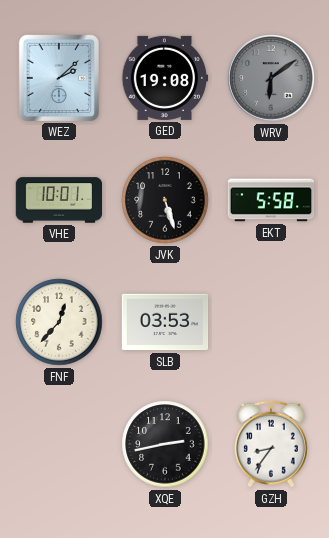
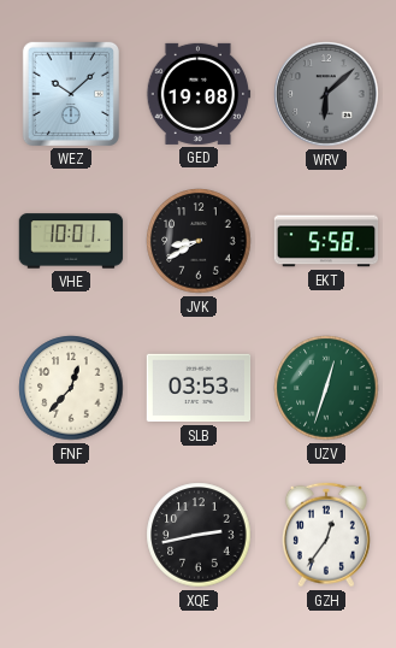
WEZ: 2:08 -> 10:08
WRV: 6:09 -> 6:08
JVK: 5:27 -> 8:40
UZV: none -> 12:33
GZH: 8:36 -> 12:36
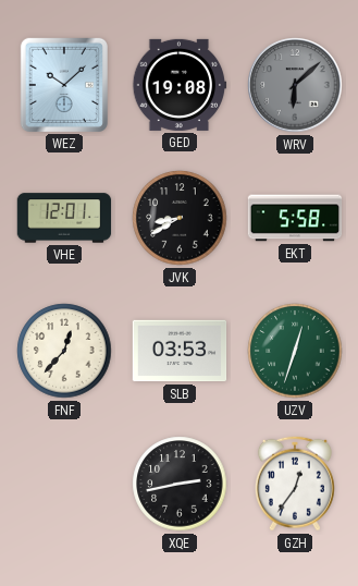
VHE: 10:01 -> 12:01
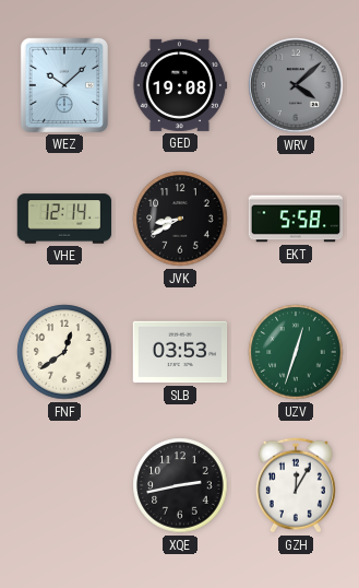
WRV: 6:08 -> 4:08
VHE: 12:01 -> 12:14
FNF: 12:37 -> 12:39
GZH: 12:36 -> 12:05
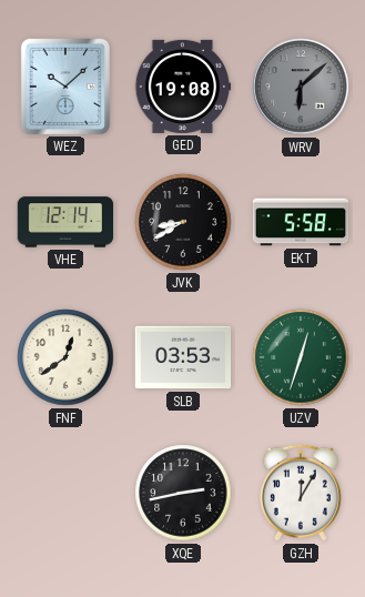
WRV: 4:08 -> 6:08
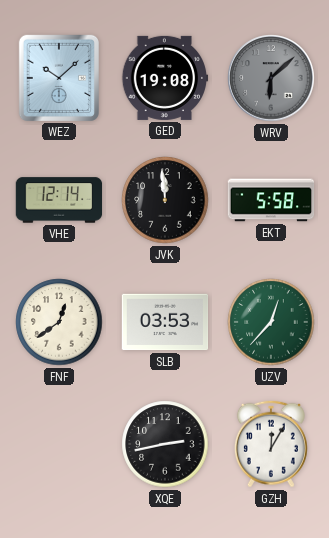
JVK: 8:40 -> 11:59
UZV: 12:33 -> 12:37
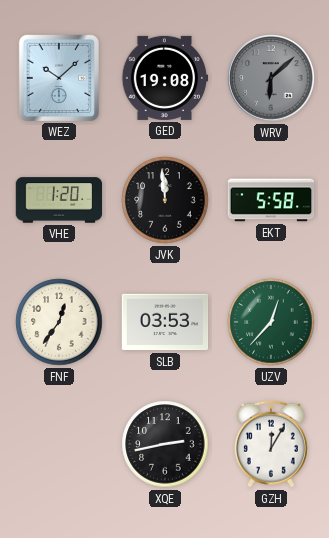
VHE: 12:14 -> 1:20
FNF: 12:39 -> 12:36
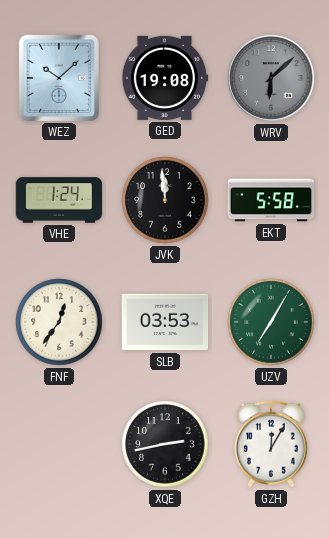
VHE: 1:20 -> 1:24
UZV: 12:37 -> 7:05
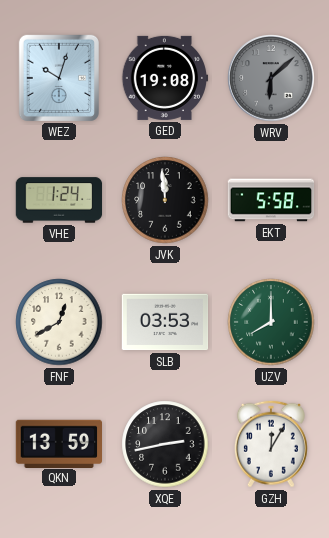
WEZ: 10:08 -> 10:03
FNF: 12:36 -> 12:40
UZV: 7:05 -> 8:00
QKN: none -> 13:59
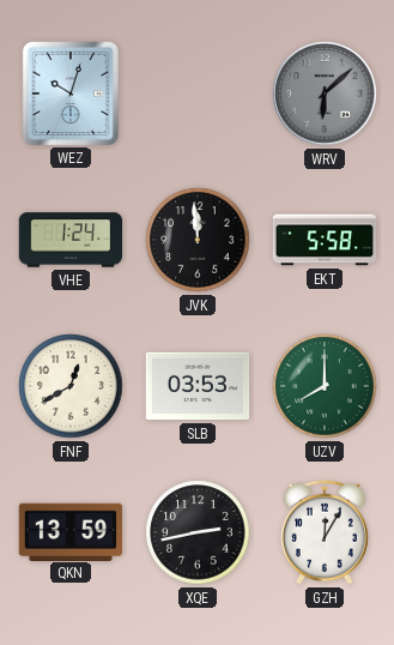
GED: 19:08 -> none
